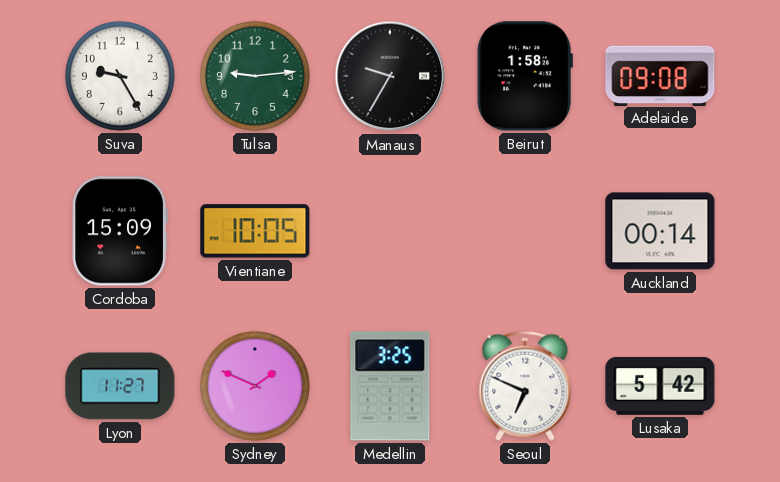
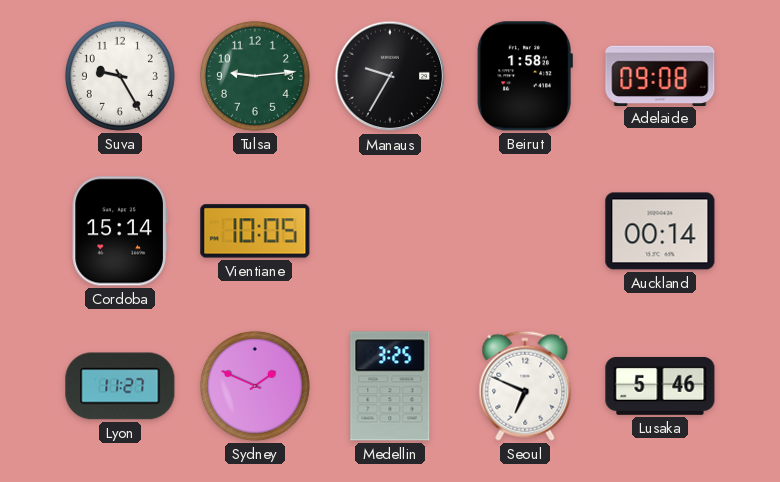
Cordoba: 15:09 -> 15:14
Lusaka: 5:42 -> 5:46
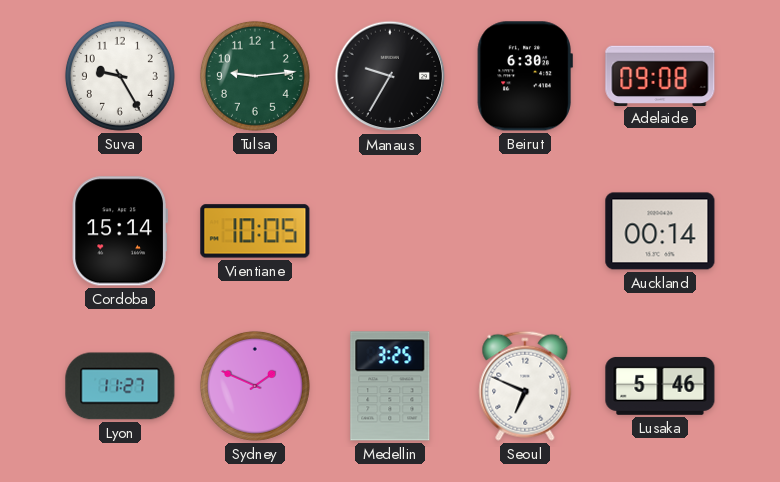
Beirut: 1:58 -> 6:30
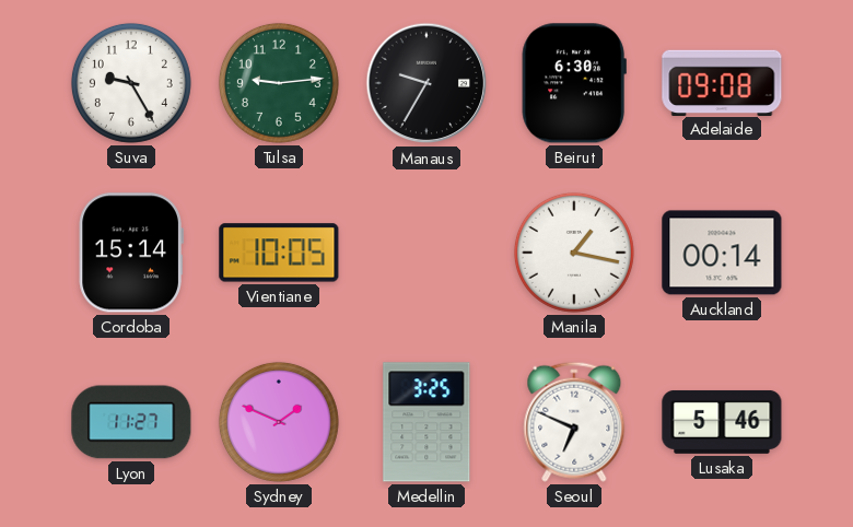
Manila: none -> 1:17
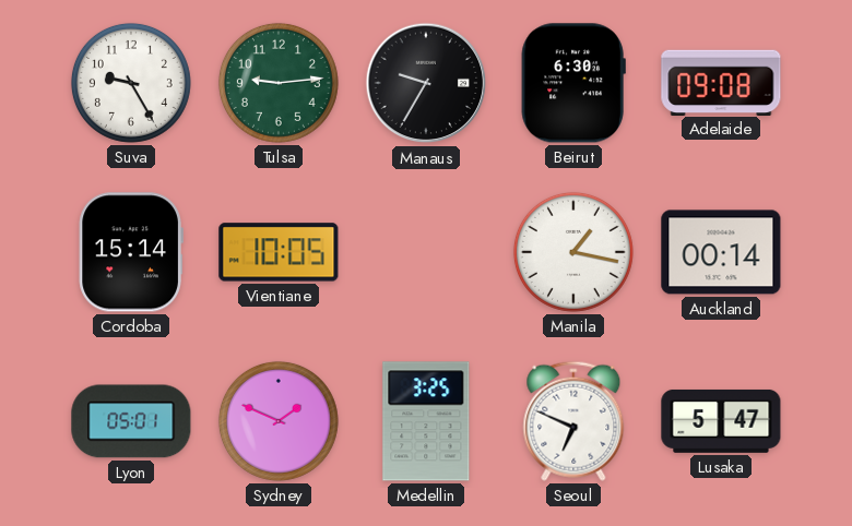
Lyon: 11:27 -> 05:01
Lusaka: 5:46 -> 5:47
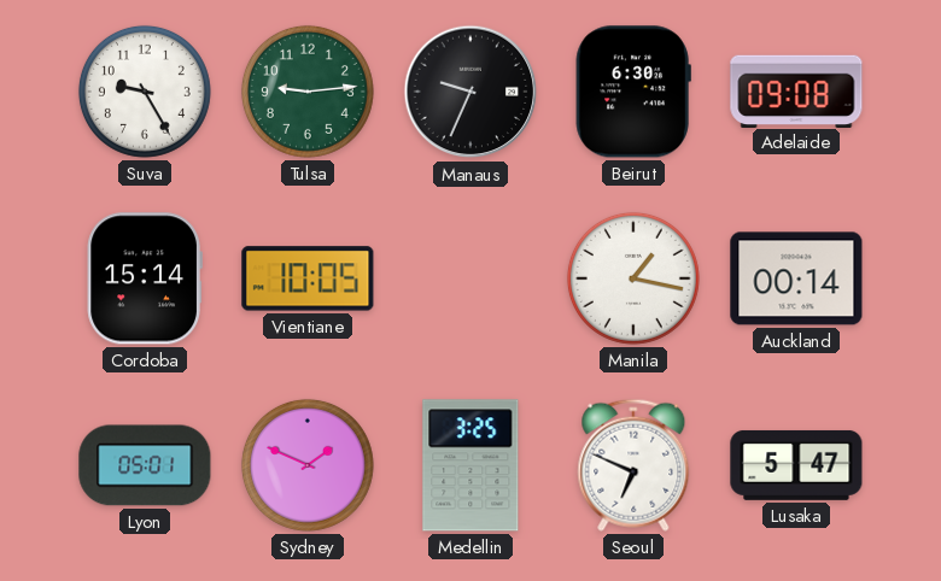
Manaus: 9:35 -> 9:34
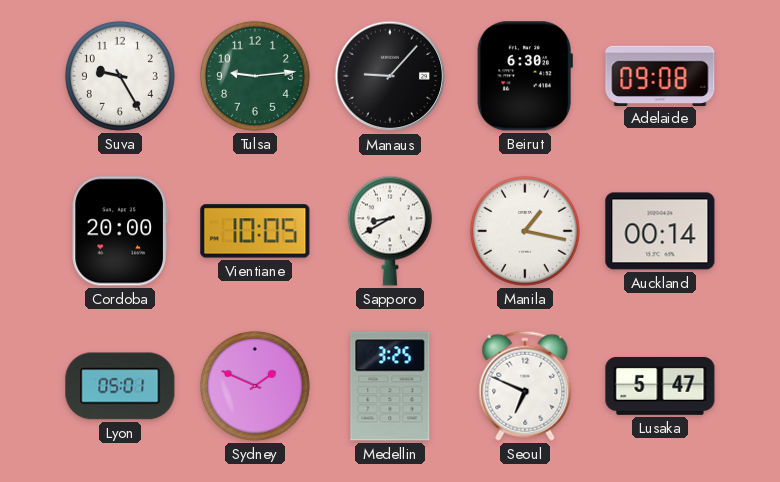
Manaus: 9:34 -> 9:07
Cordoba: 15:14 -> 20:00
Sapporo: none -> 8:40
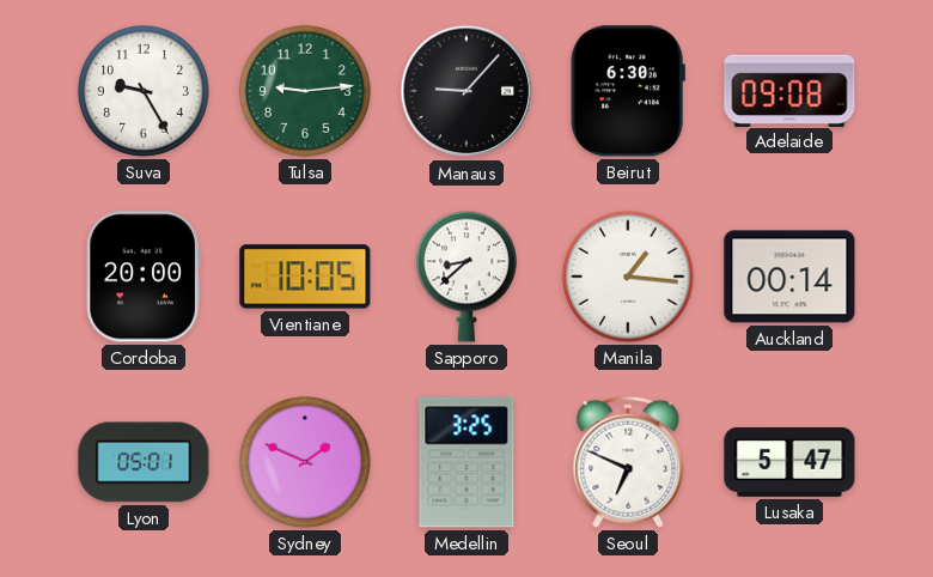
Sapporo: 8:40 -> 8:38
Manila: 1:17 -> 1:16
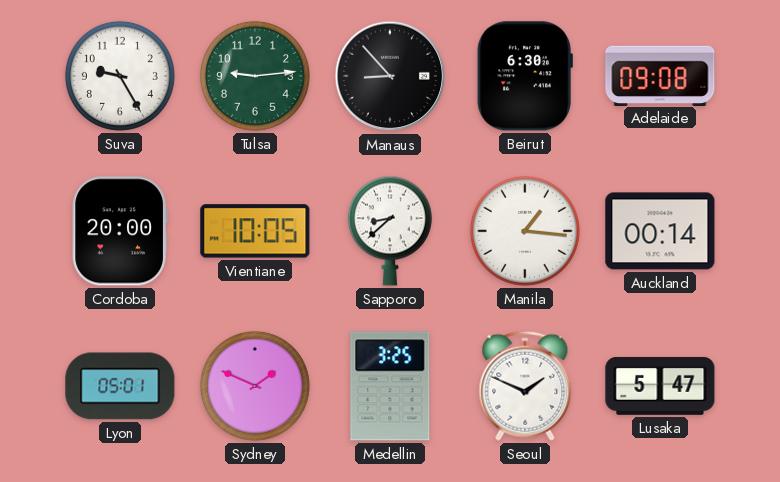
Manaus: 9:07 -> 8:53
Seoul: 6:49 -> 1:49
